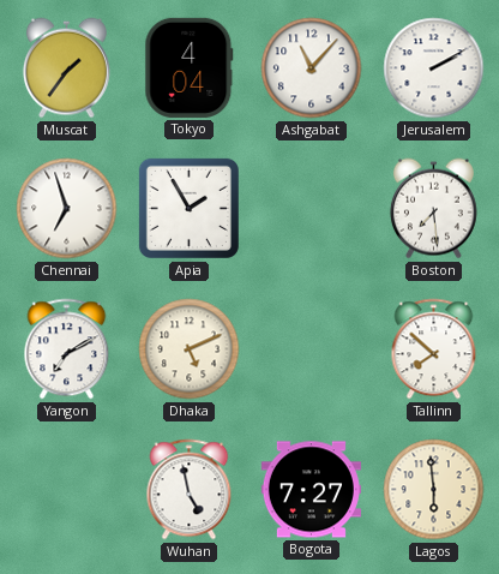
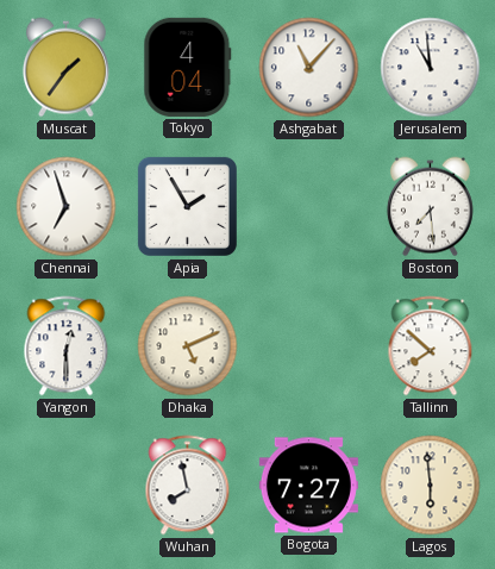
Jerusalem: 2:10 -> 10:59
Yangon: 7:10 -> 12:30
Wuhan: 4:58 -> 7:58
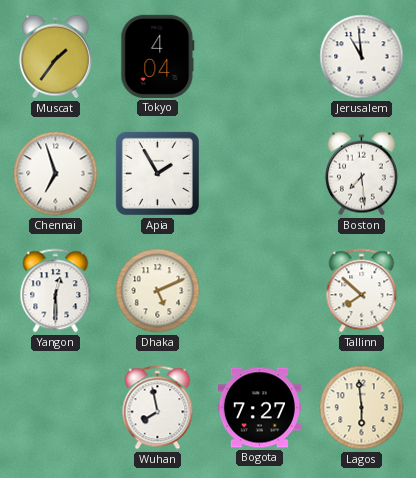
Ashgabat: 11:07 -> none
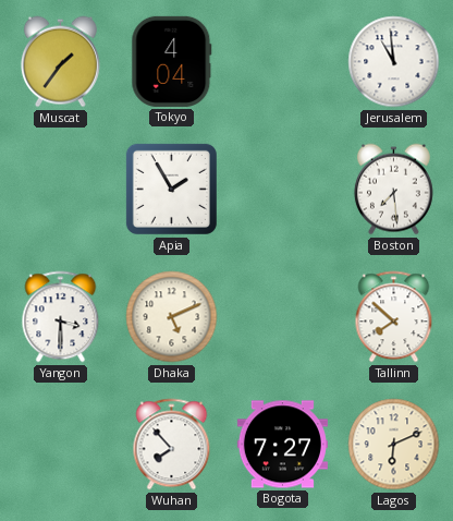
Chennai: 6:57 -> none
Yangon: 12:30 -> 3:30
Wuhan: 7:58 -> 7:53
Lagos: 5:59 -> 6:11
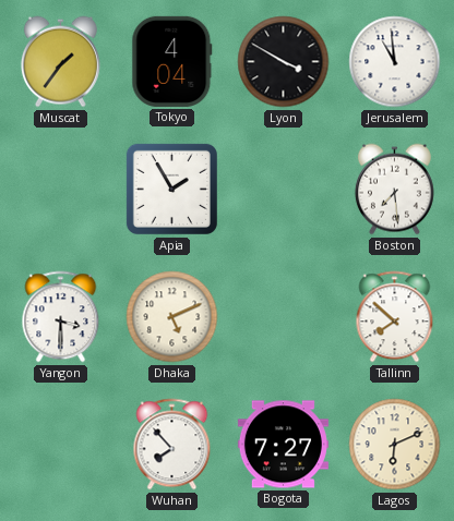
Lyon: none -> 3:50
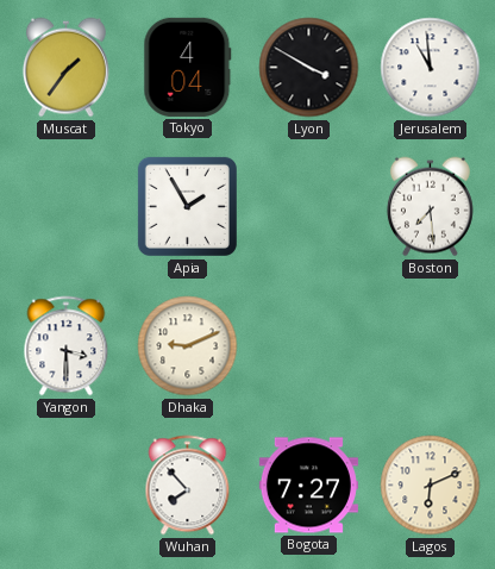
Dhaka: 5:11 -> 9:11
Tallinn: 7:52 -> none
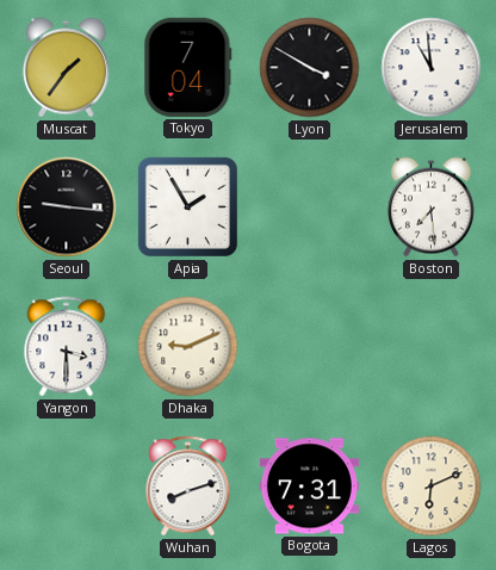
Tokyo: 4:04 -> 7:04
Seoul: none -> 9:16
Wuhan: 7:53 -> 8:12
Bogota: 7:27 -> 7:31
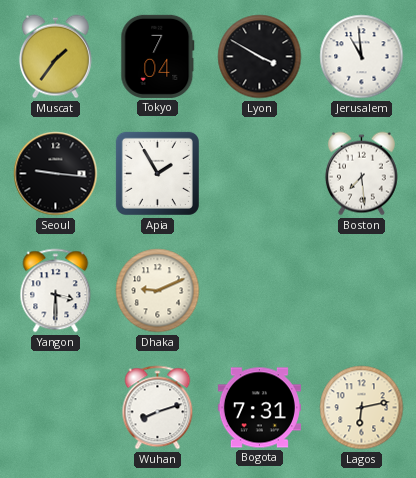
Lagos: 6:11 -> 6:13
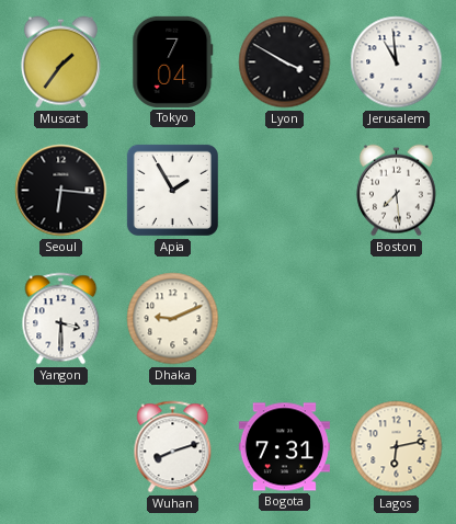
Seoul: 9:16 -> 6:16
